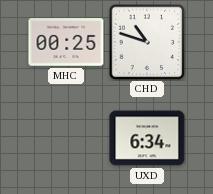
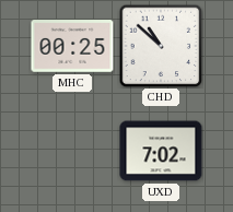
CHD: 10:48 -> 10:52
UXD: 6:34 -> 7:02
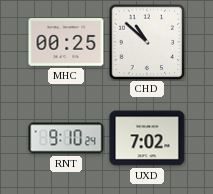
RNT: none -> 9:10
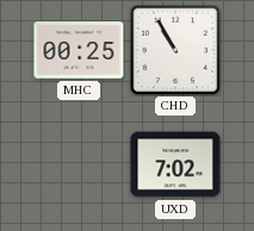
CHD: 10:52 -> 10:55
RNT: 9:10 -> none
